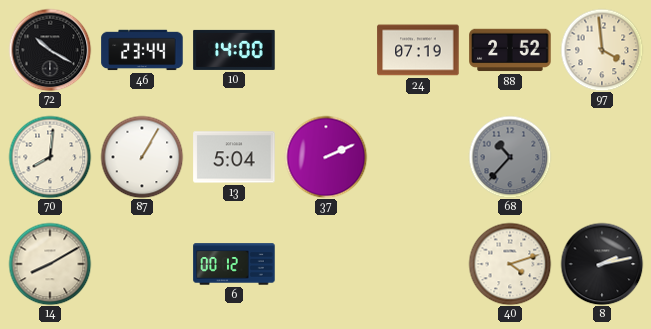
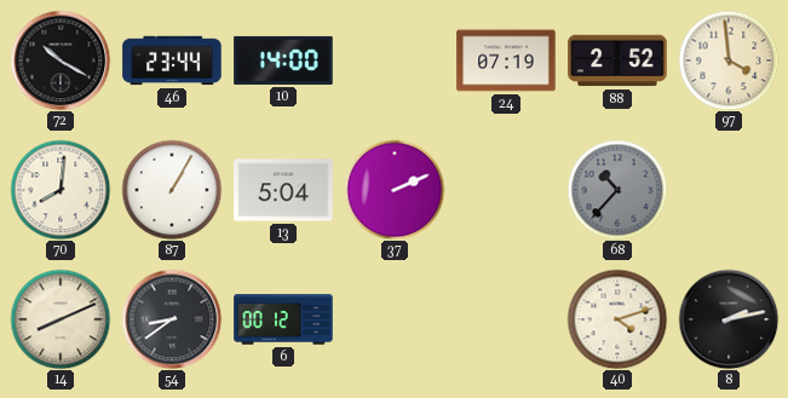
14: 8:10 -> 8:11
54: none -> 8:39
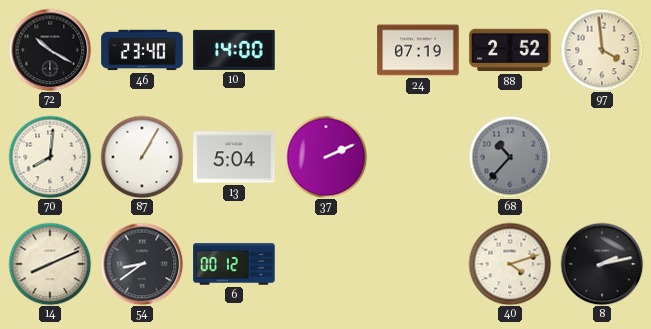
46: 23:44 -> 23:40
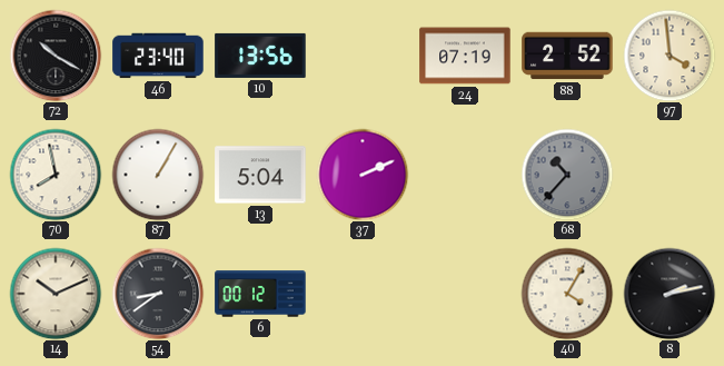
10: 14:00 -> 13:56
70: 8:01 -> 7:58
14: 8:11 -> 10:11
40: 4:12 -> 4:05
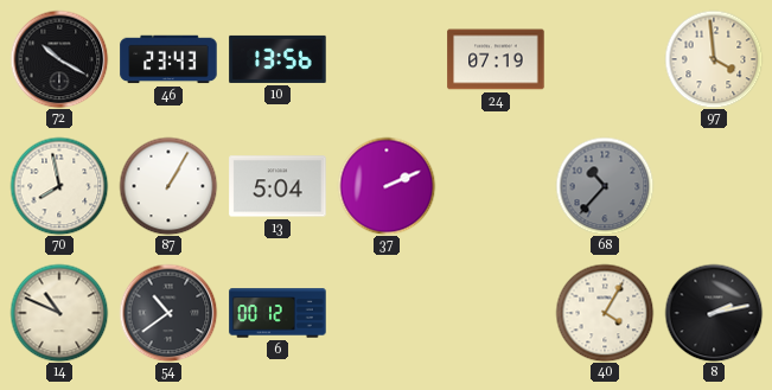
46: 23:40 -> 23:43
88: 2:52 -> none
14: 10:11 -> 10:49
54: 8:39 -> 10:39
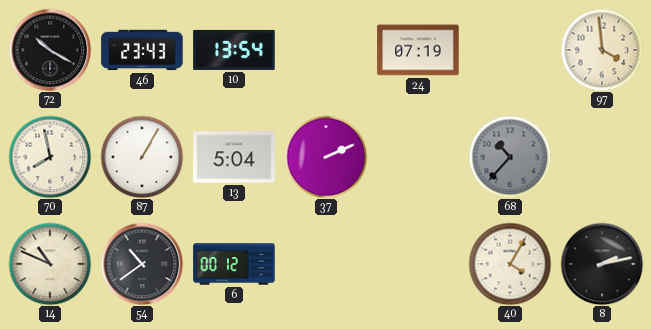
10: 13:56 -> 13:54
